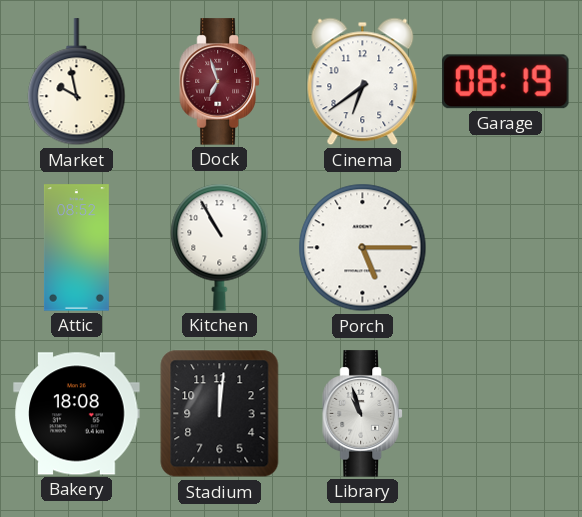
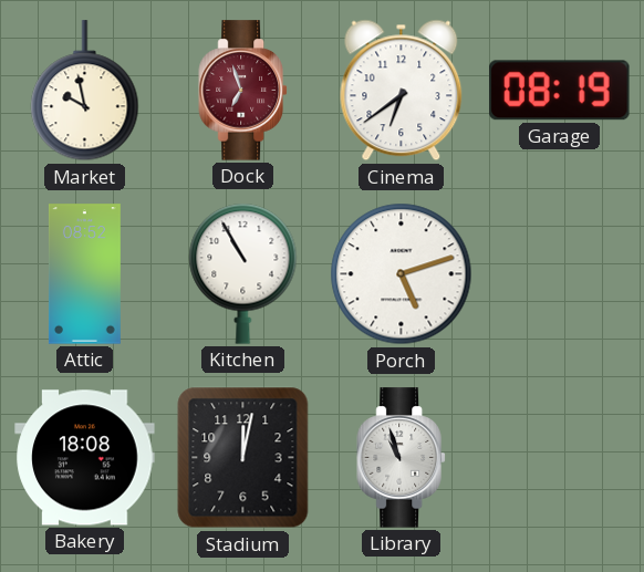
Porch: 5:15 -> 5:12
Stadium: 12:01 -> 12:02
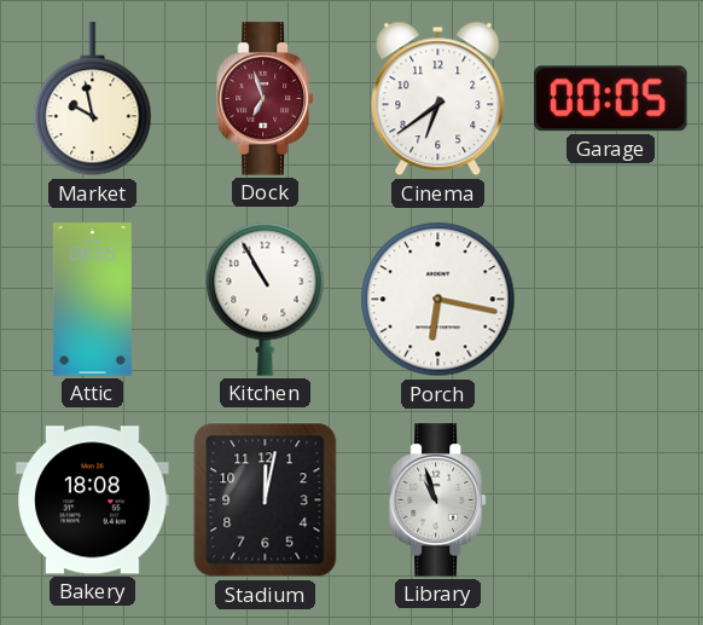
Garage: 08:19 -> 00:05
Attic: 08:52 -> 08:55
Porch: 5:12 -> 6:17
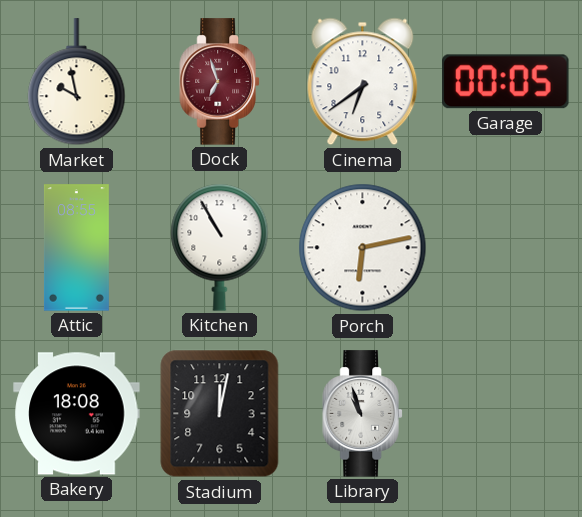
Porch: 6:17 -> 6:13
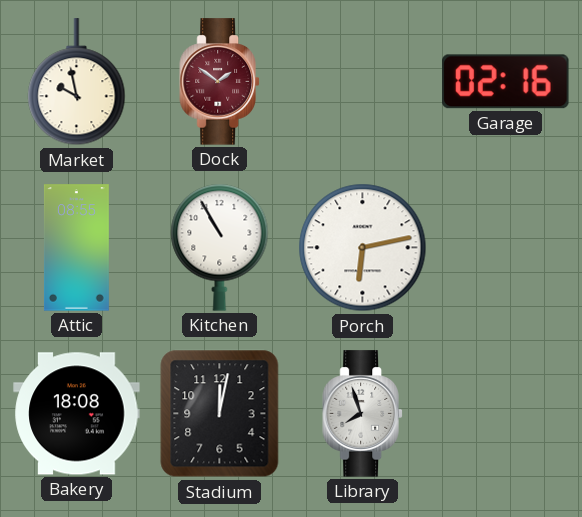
Dock: 6:57 -> 1:51
Cinema: 6:39 -> none
Garage: 00:05 -> 02:16
Library: 10:57 -> 7:57
